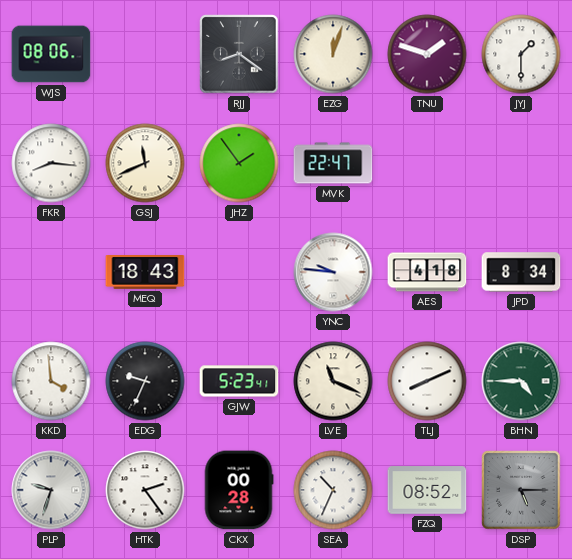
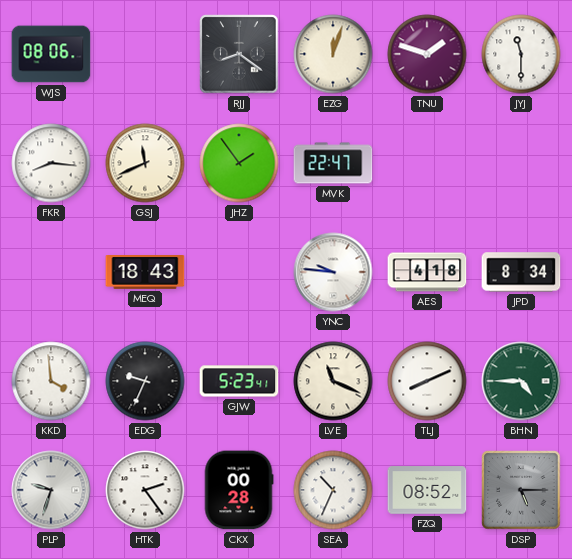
JYJ: 1:30 -> 11:30
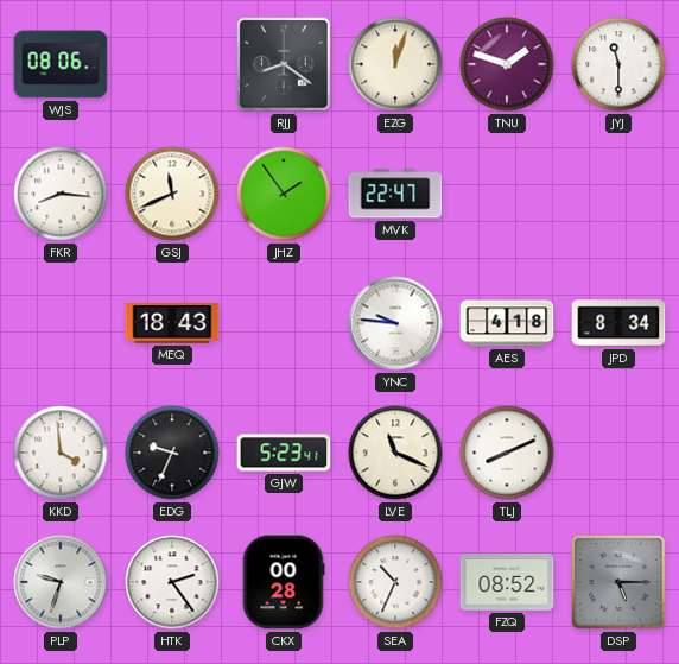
BHN: 4:45 -> none
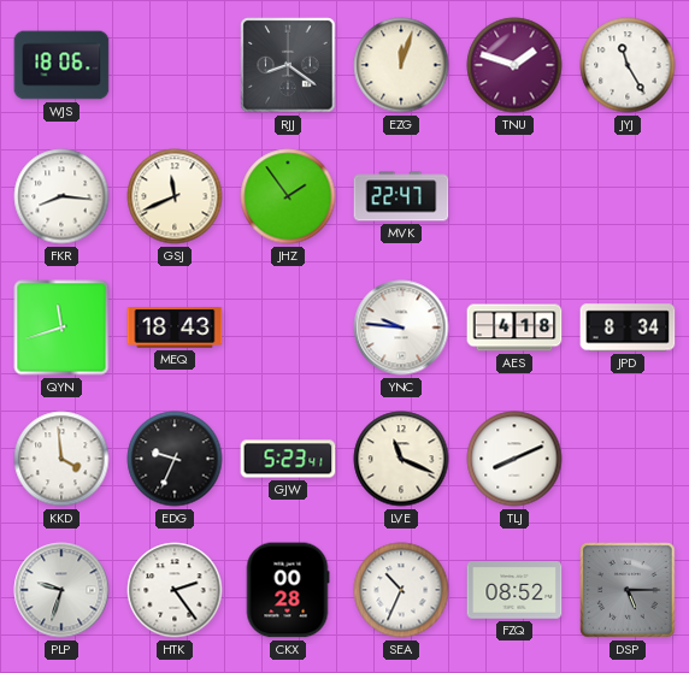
WJS: 08:06 -> 18:06
JYJ: 11:30 -> 11:25
QYN: none -> 11:42
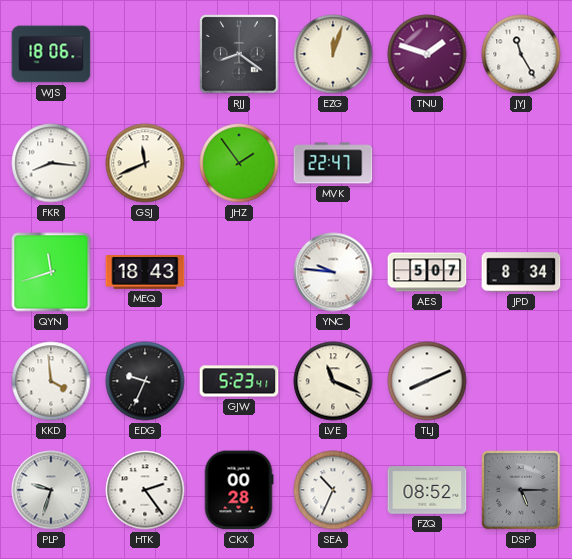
AES: 4:18 -> 5:07
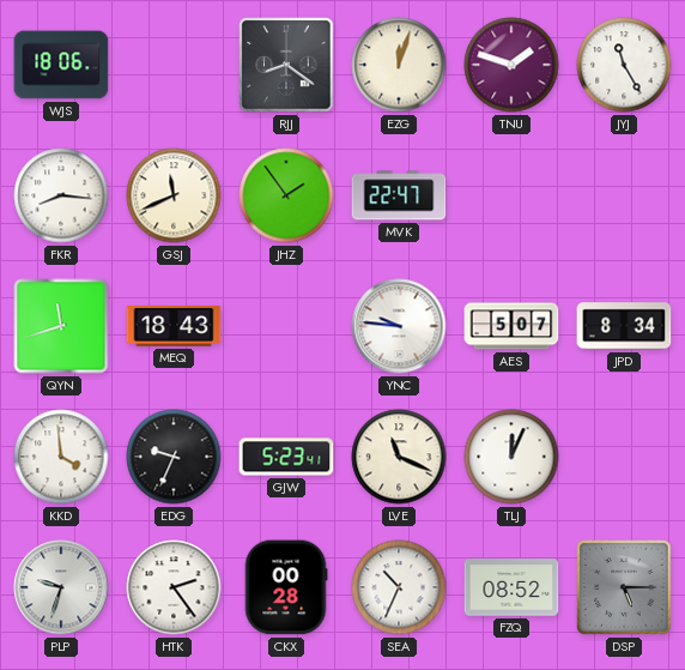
TLJ: 8:11 -> 12:04
